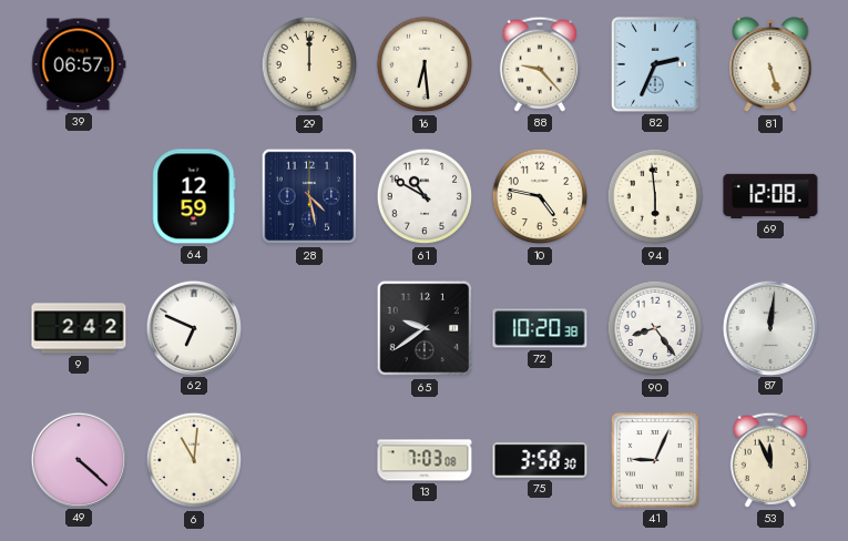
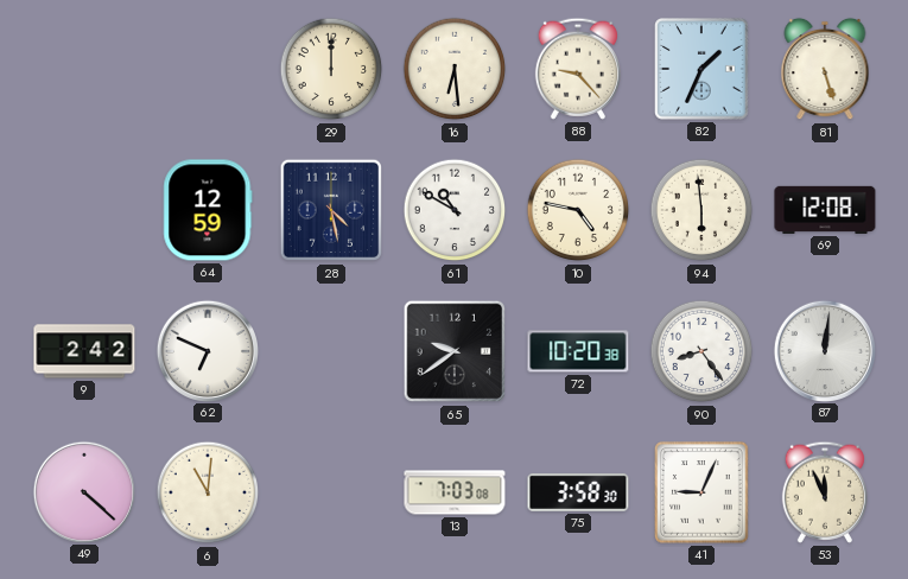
39: 06:57 -> none
82: 2:34 -> 1:34
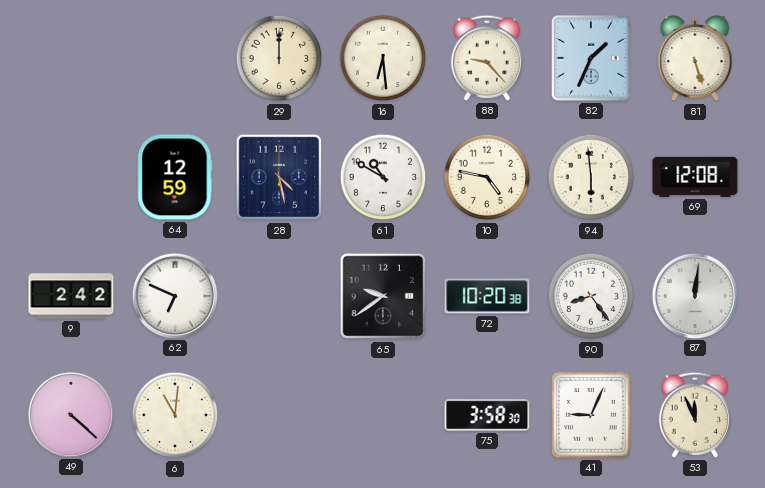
13: 7:03 -> none
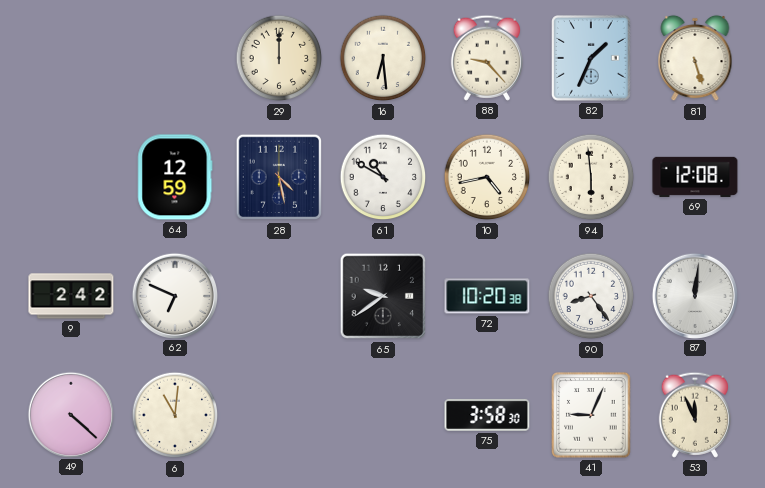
10: 4:47 -> 4:43
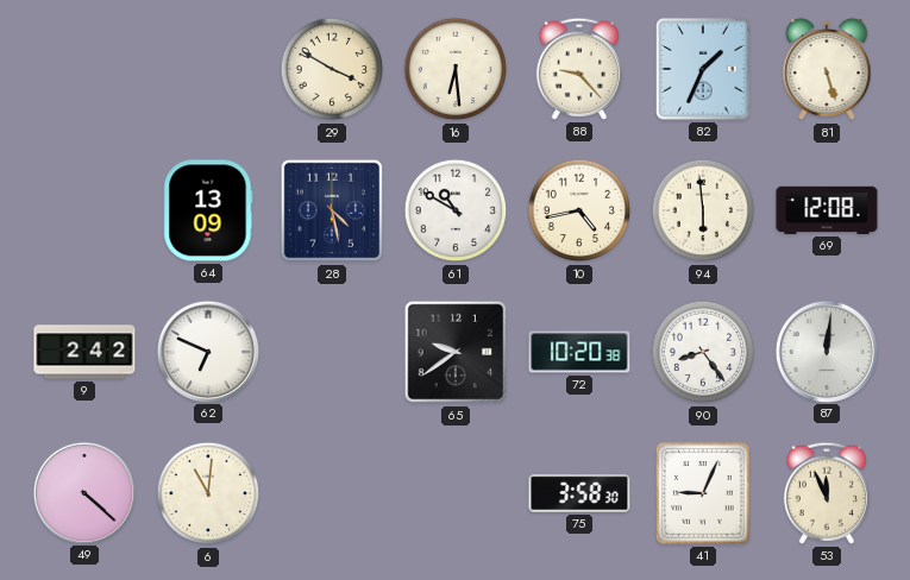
29: 12:00 -> 3:50
64: 12:59 -> 13:09
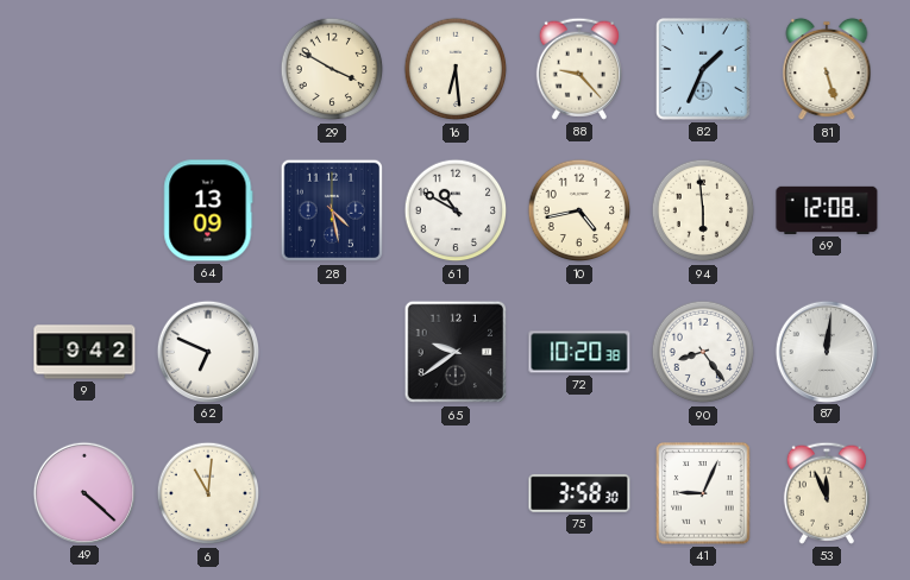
9: 2:42 -> 9:42
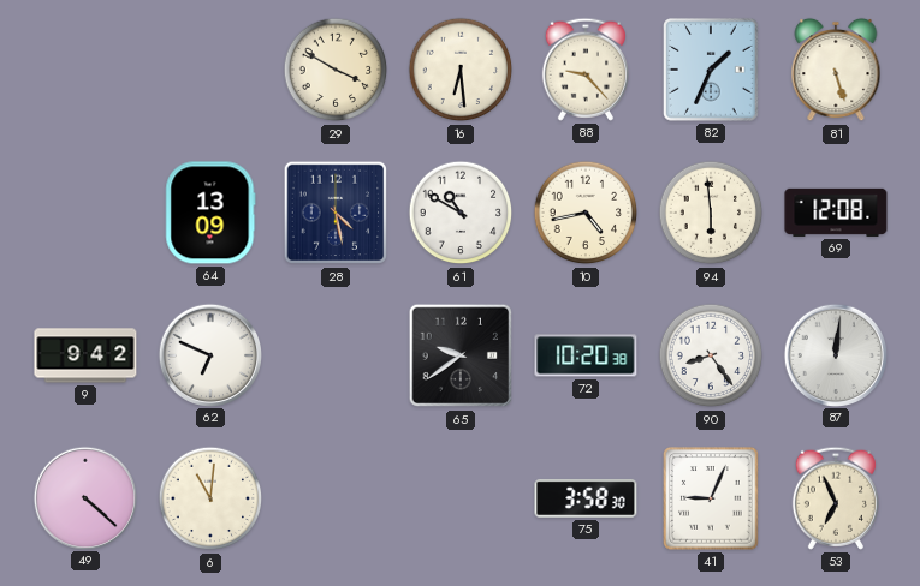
53: 11:56 -> 6:56
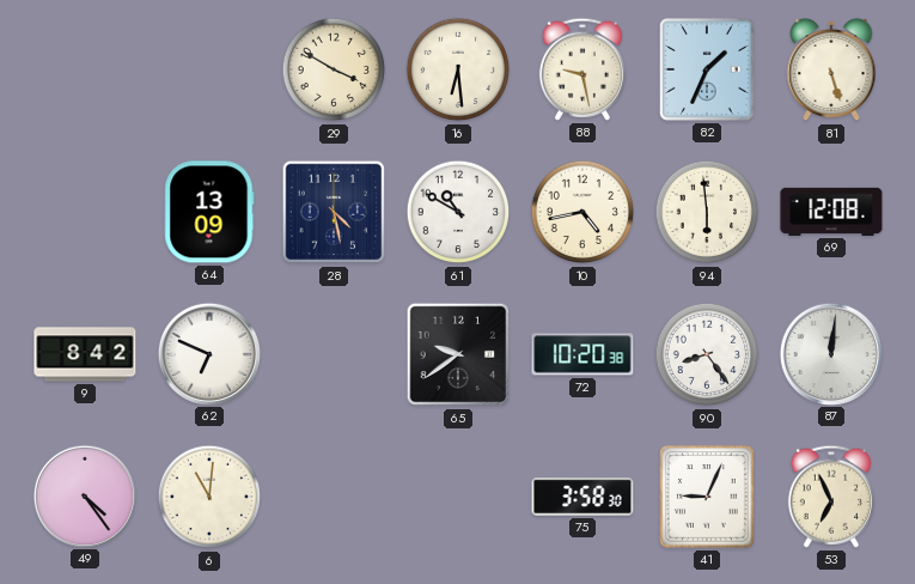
88: 9:23 -> 9:28
9: 9:42 -> 8:42
49: 4:22 -> 4:24
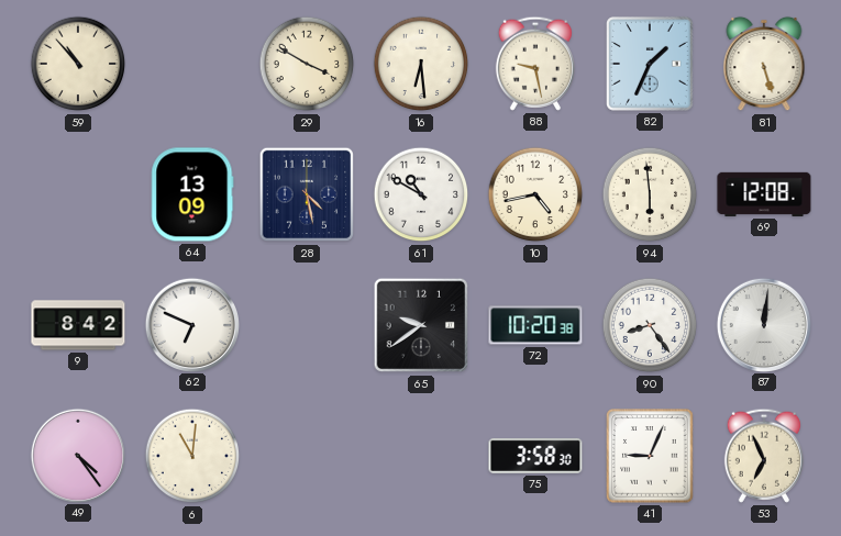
59: none -> 10:53
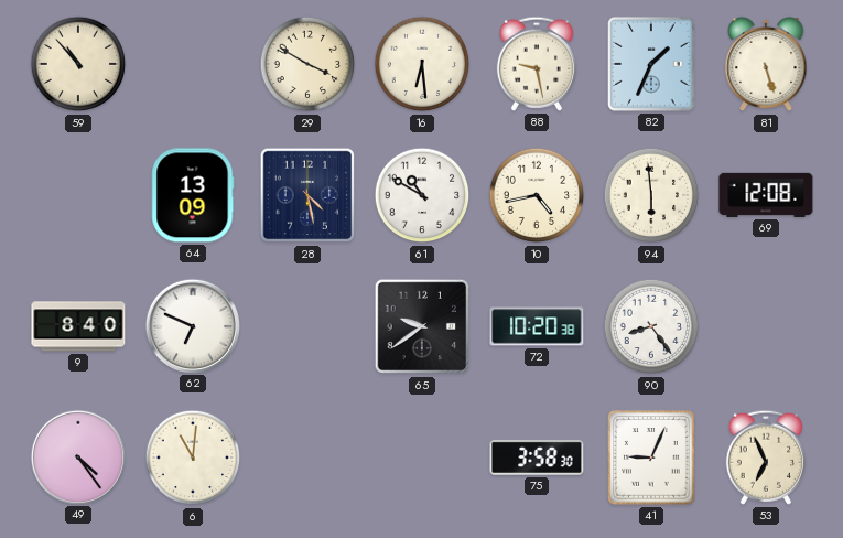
9: 8:42 -> 8:40
87: 12:01 -> none
